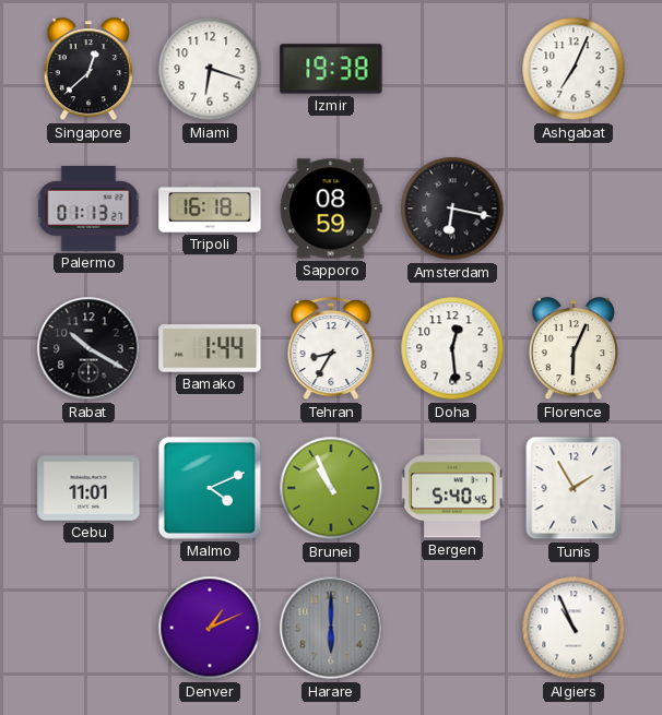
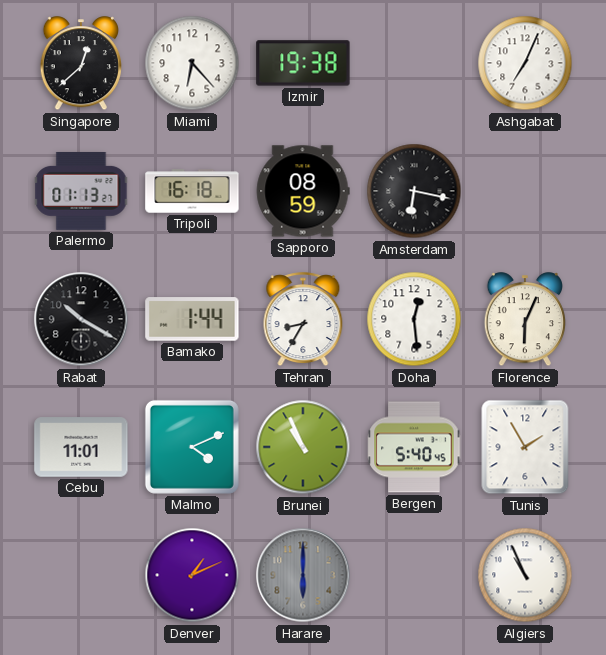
Miami: 6:18 -> 6:23
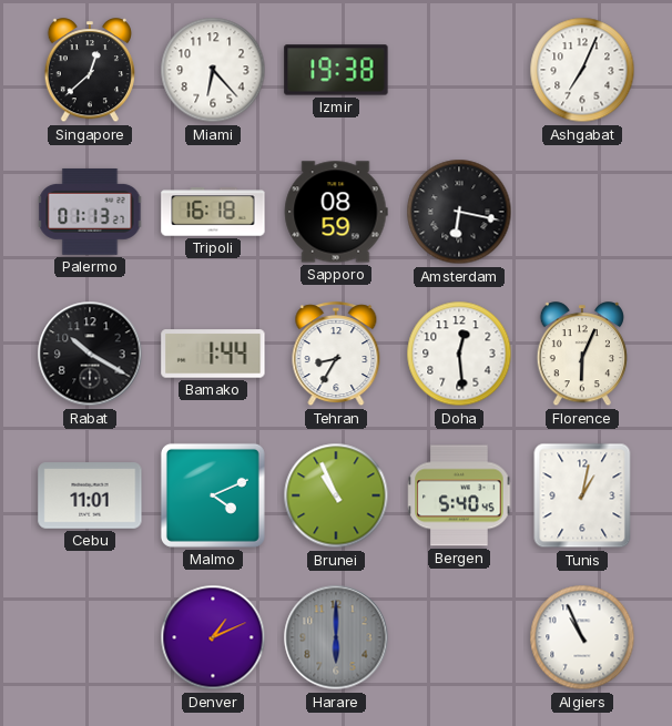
Tunis: 1:55 -> 1:02
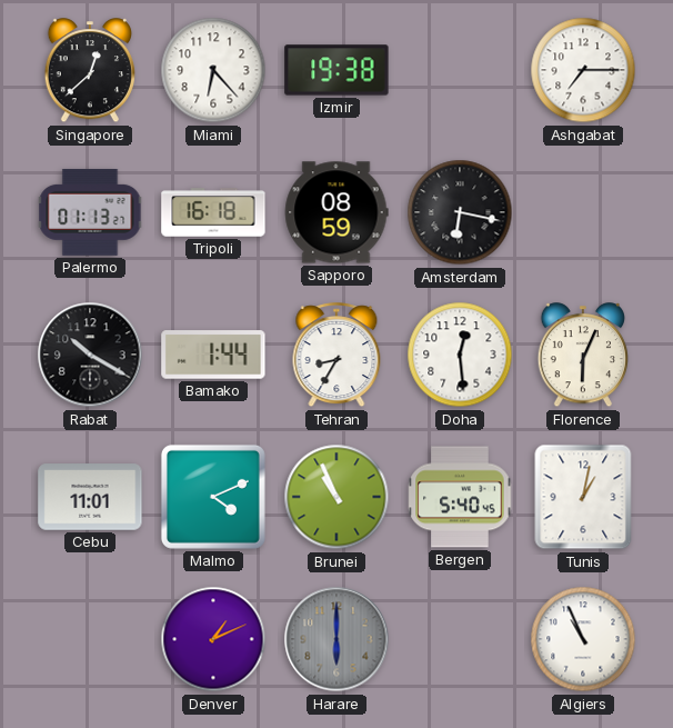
Ashgabat: 7:04 -> 7:15
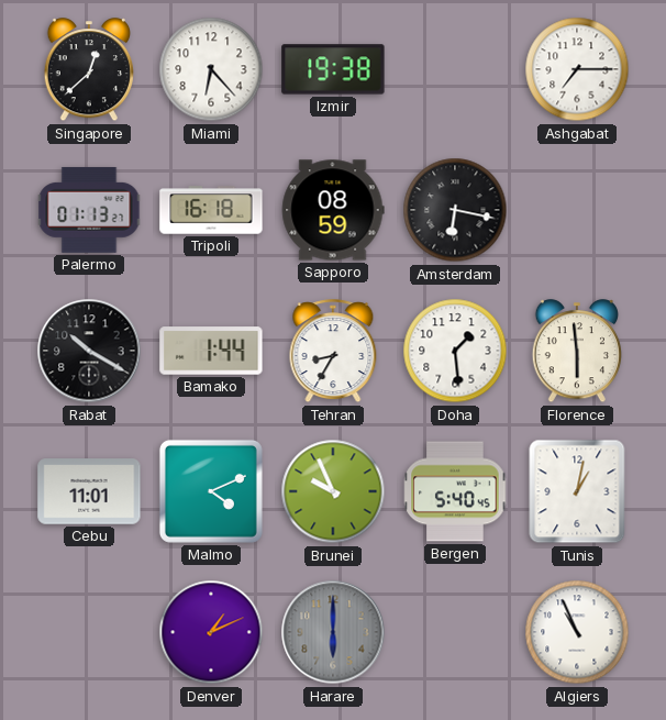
Doha: 12:29 -> 1:29
Florence: 6:04 -> 5:59
Brunei: 10:56 -> 9:56
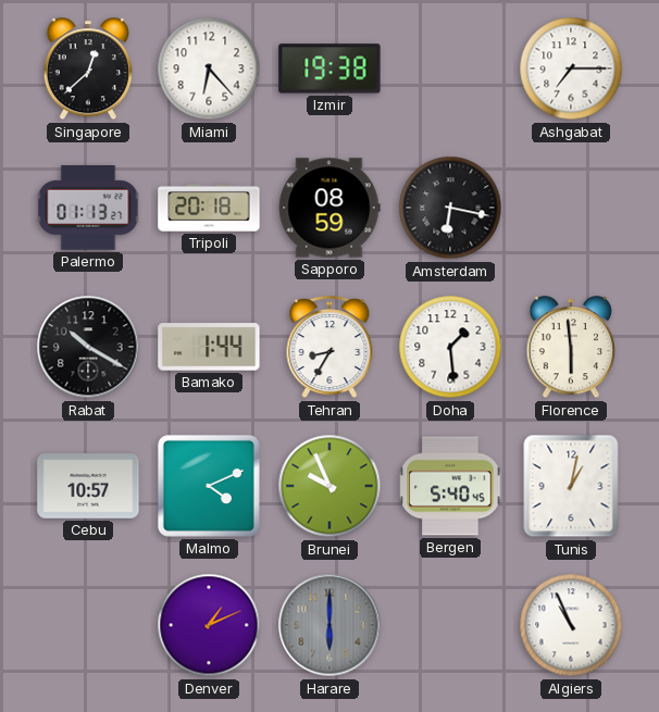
Tripoli: 16:18 -> 20:18
Cebu: 11:01 -> 10:57
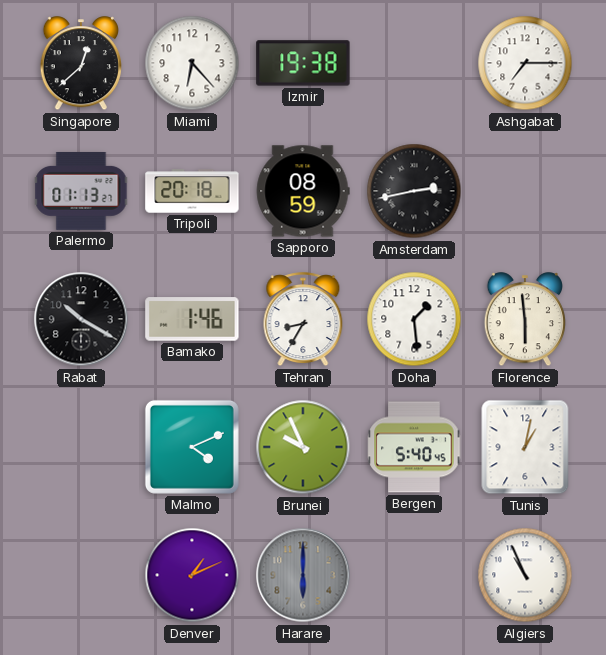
Amsterdam: 6:17 -> 2:43
Bamako: 1:44 -> 1:46
Cebu: 10:57 -> none
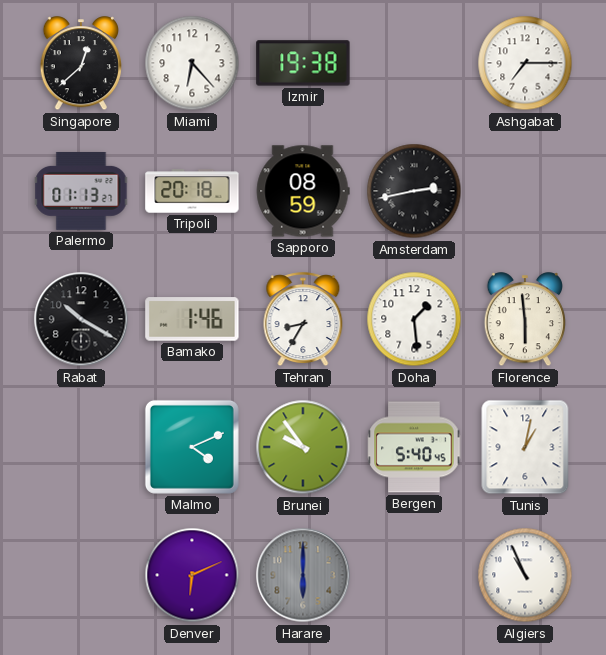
Brunei: 9:56 -> 9:54
Denver: 1:11 -> 6:11
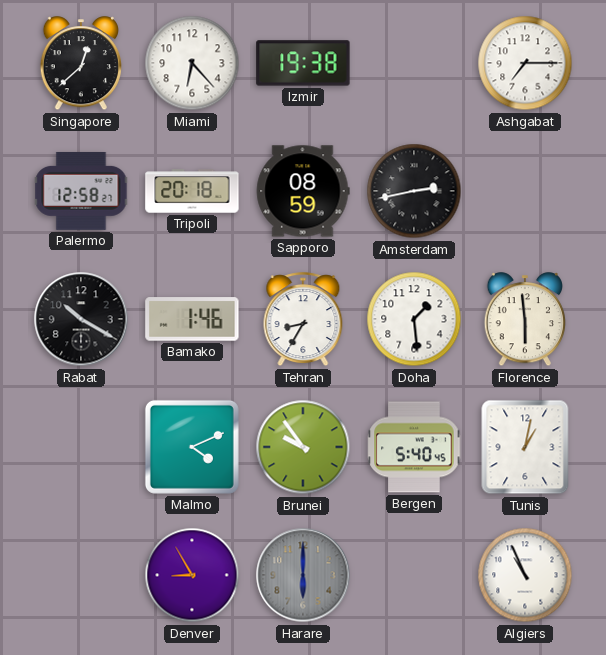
Palermo: 01:13 -> 12:58
Denver: 6:11 -> 8:55
